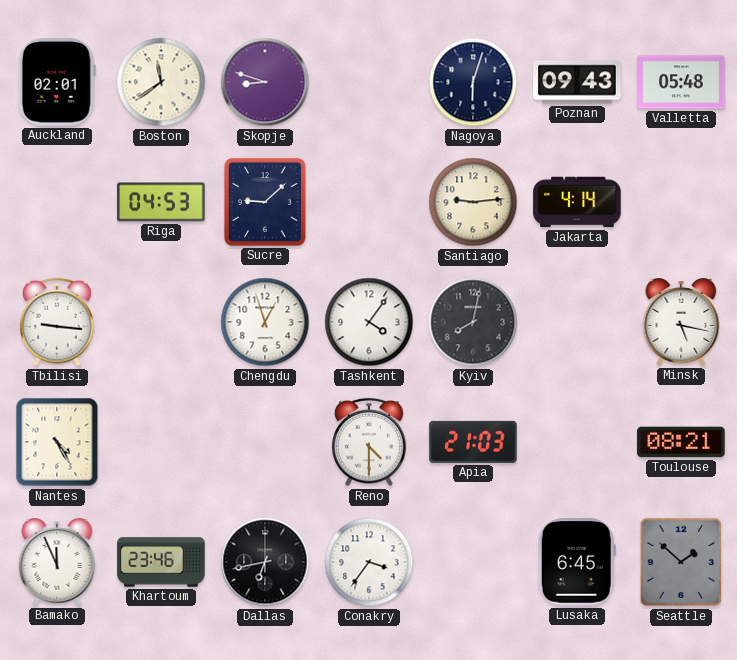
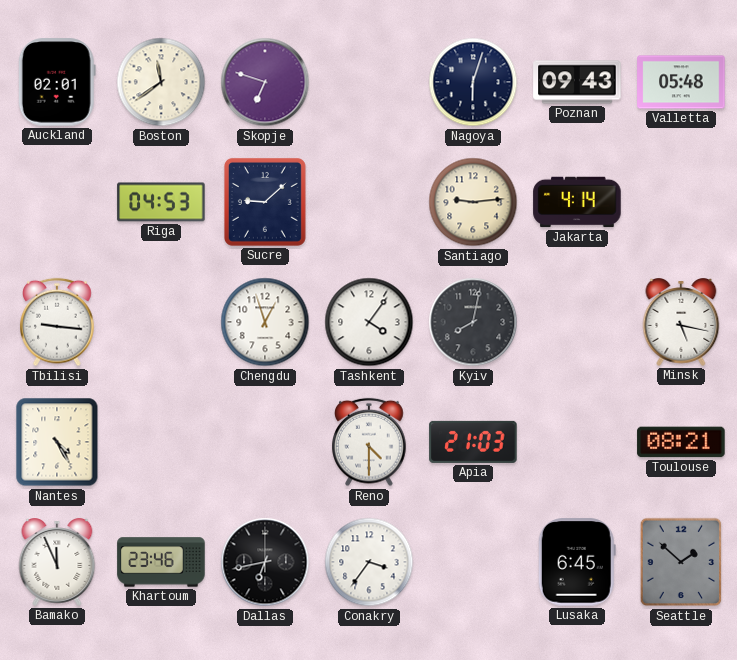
Skopje: 8:48 -> 6:48
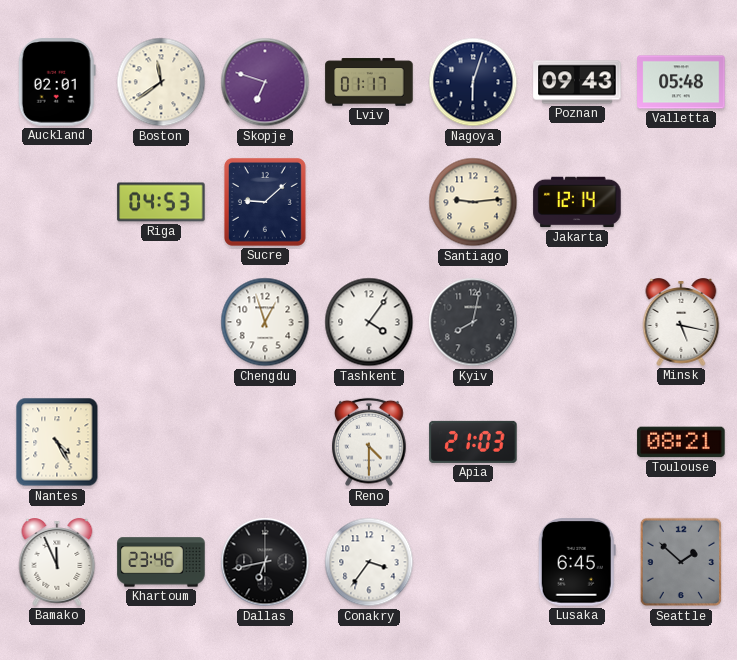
Lviv: none -> 01:17
Jakarta: 4:14 -> 12:14
Tbilisi: 9:16 -> none
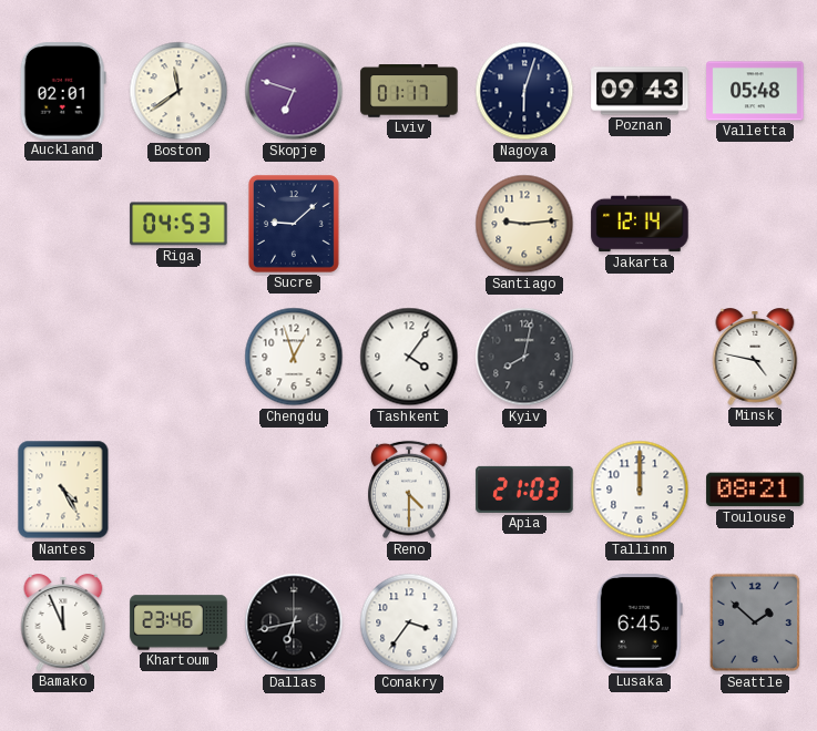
Minsk: 5:17 -> 4:47
Tallinn: none -> 12:00
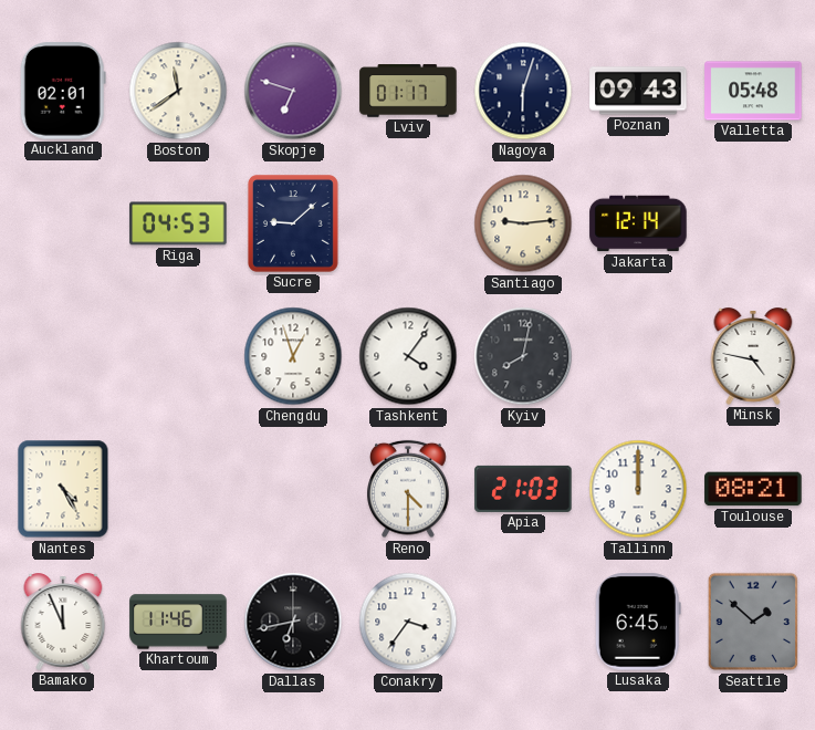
Khartoum: 23:46 -> 11:46
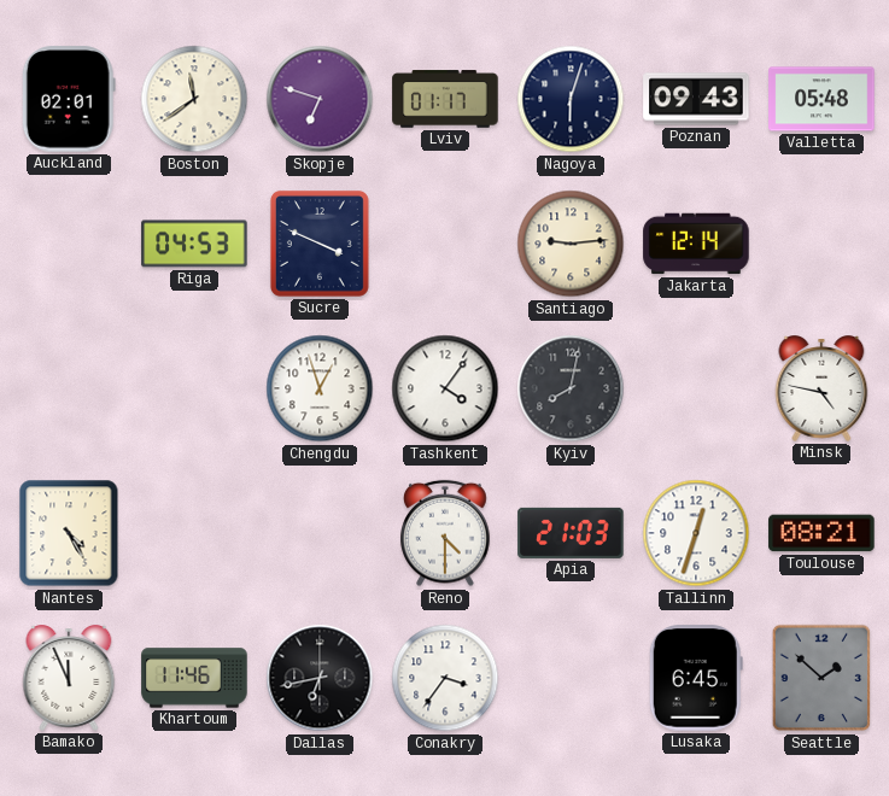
Sucre: 9:08 -> 3:49
Tallinn: 12:00 -> 12:33
